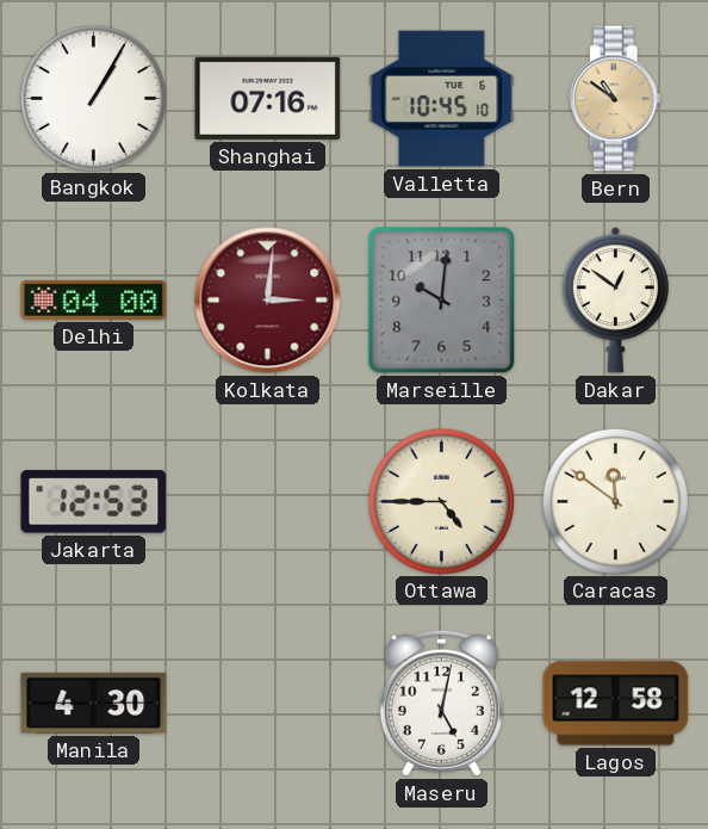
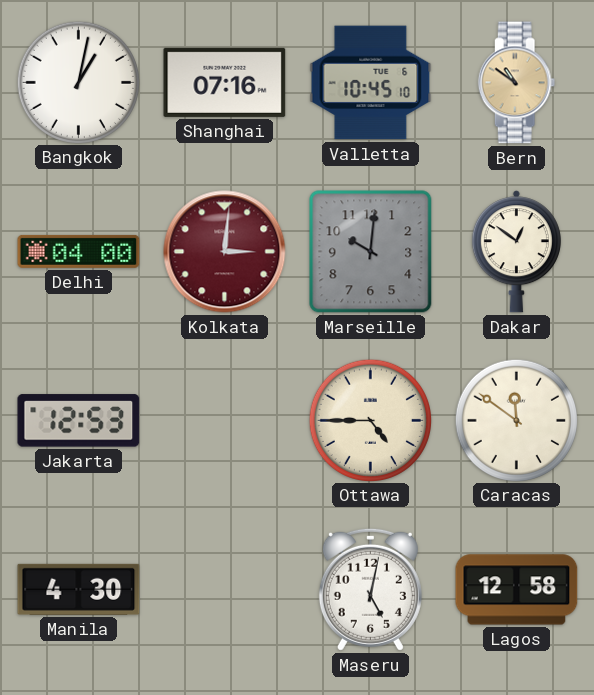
Bangkok: 1:05 -> 1:02
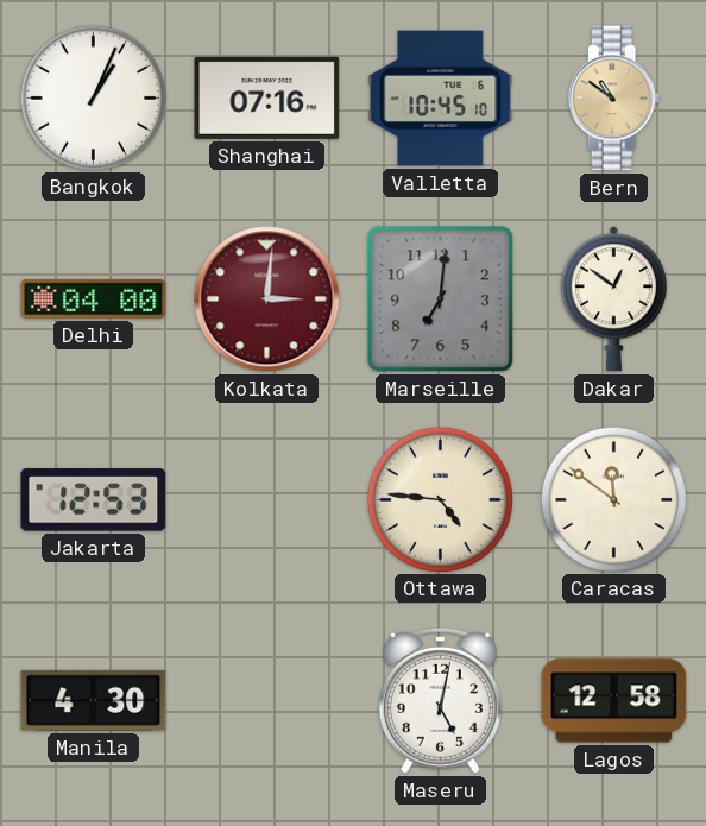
Bangkok: 1:02 -> 1:04
Marseille: 10:01 -> 7:01
Ottawa: 4:45 -> 4:46
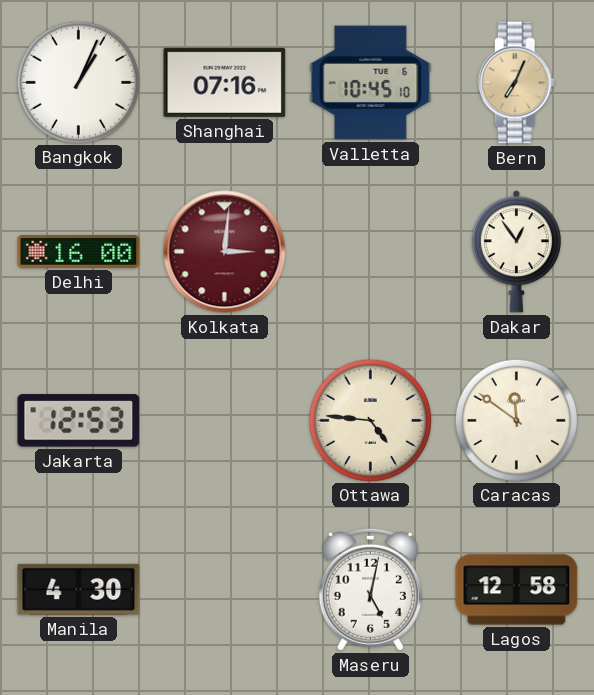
Bern: 10:51 -> 7:04
Delhi: 04:00 -> 16:00
Marseille: 7:01 -> none
Dakar: 12:51 -> 12:54
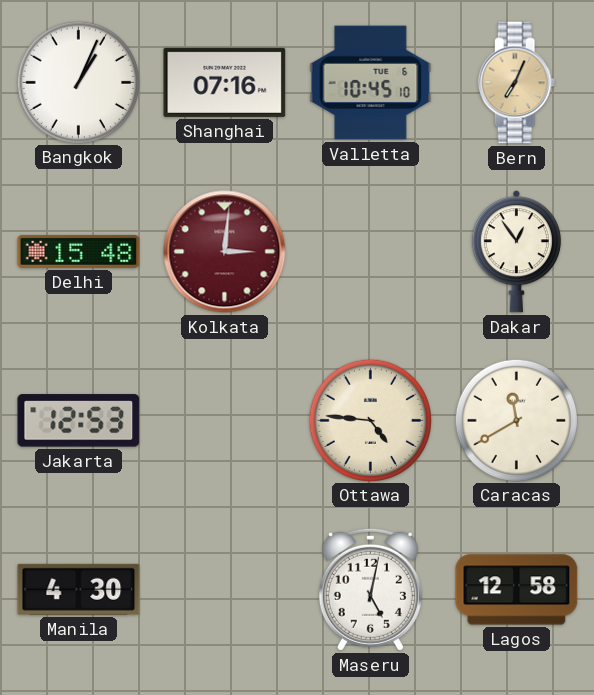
Delhi: 16:00 -> 15:48
Caracas: 11:51 -> 11:40
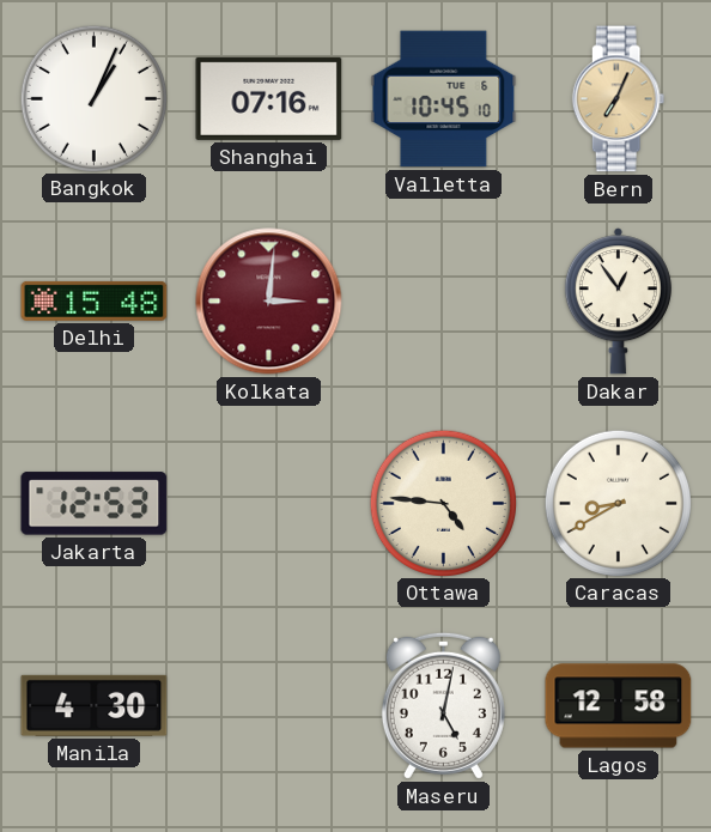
Caracas: 11:40 -> 8:40
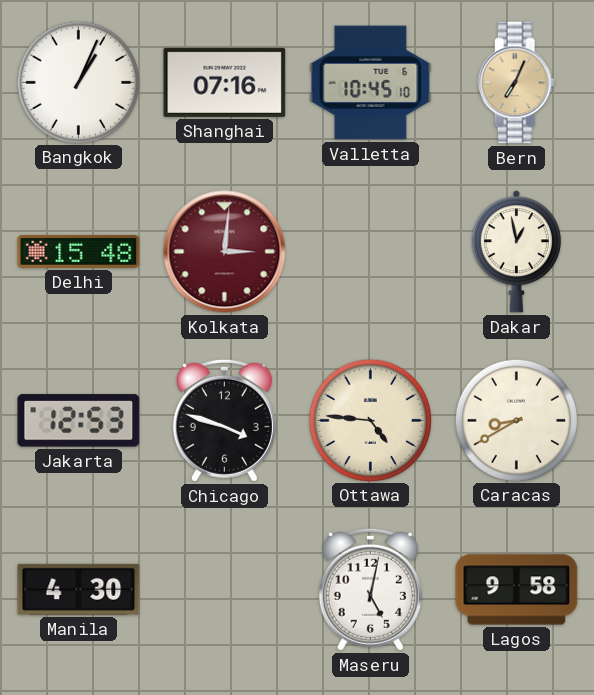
Dakar: 12:54 -> 12:58
Chicago: none -> 3:48
Lagos: 12:58 -> 9:58
